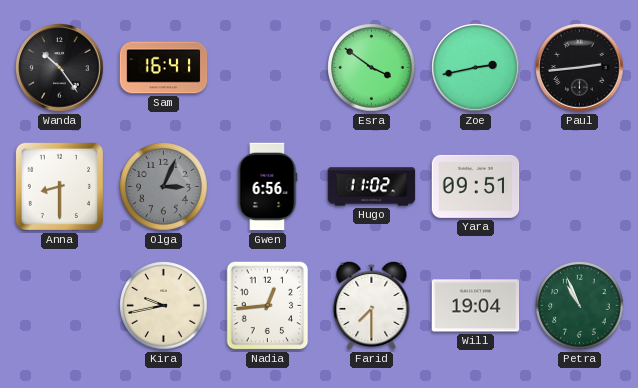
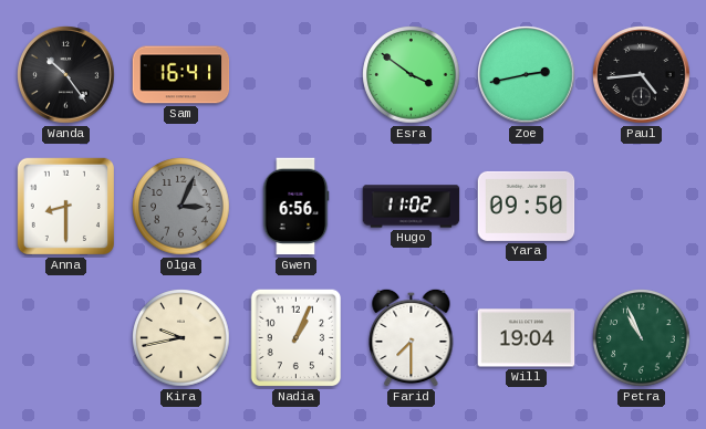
Paul: 2:44 -> 4:44
Yara: 09:51 -> 09:50
Nadia: 12:44 -> 1:04
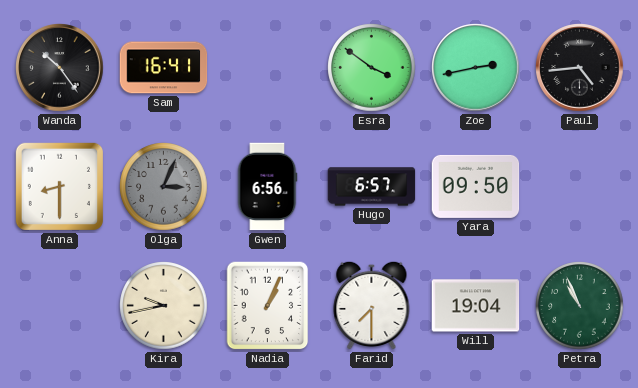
Hugo: 11:02 -> 6:57
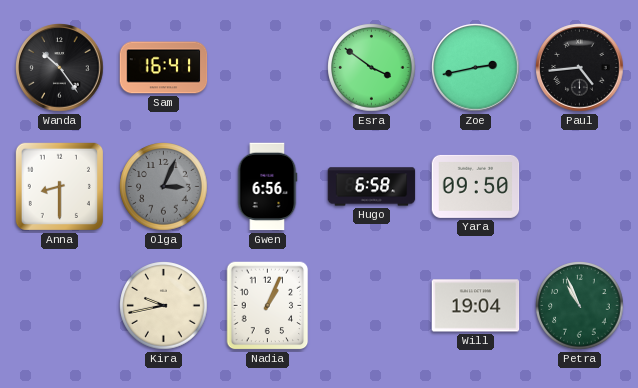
Hugo: 6:57 -> 6:58
Farid: 7:30 -> none
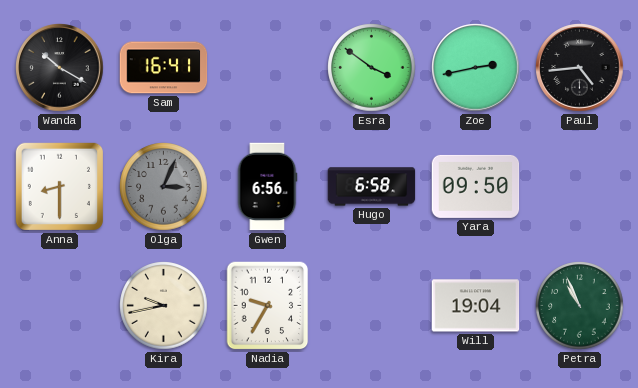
Wanda: 10:24 -> 10:20
Nadia: 1:04 -> 9:35
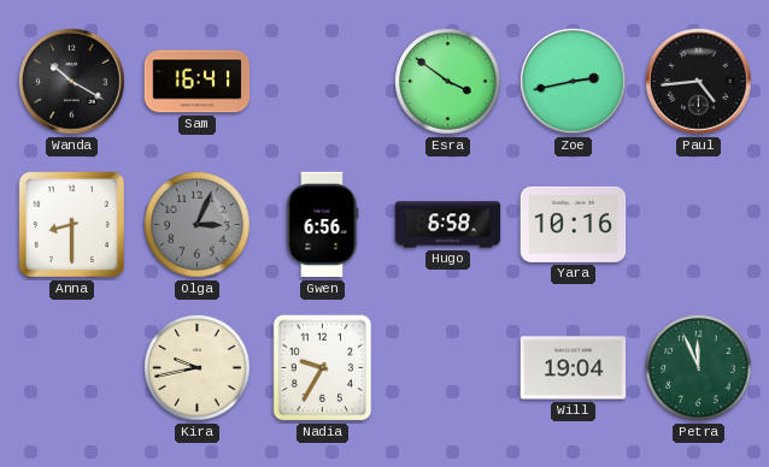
Yara: 09:50 -> 10:16
Petra: 10:56 -> 11:56
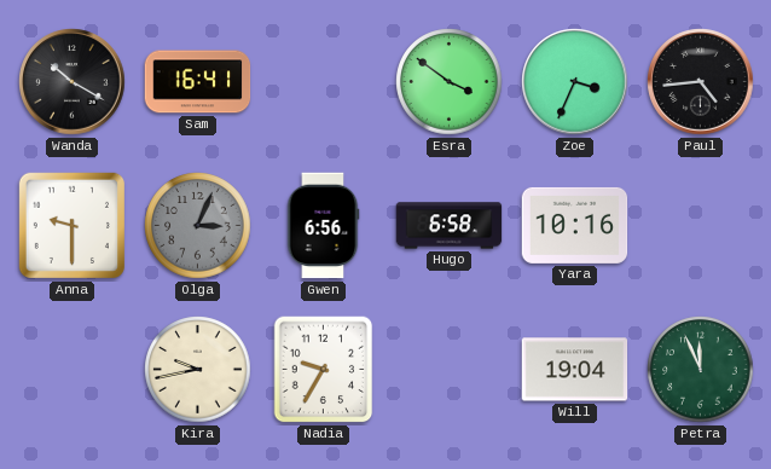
Zoe: 2:43 -> 3:34
Anna: 8:30 -> 9:30
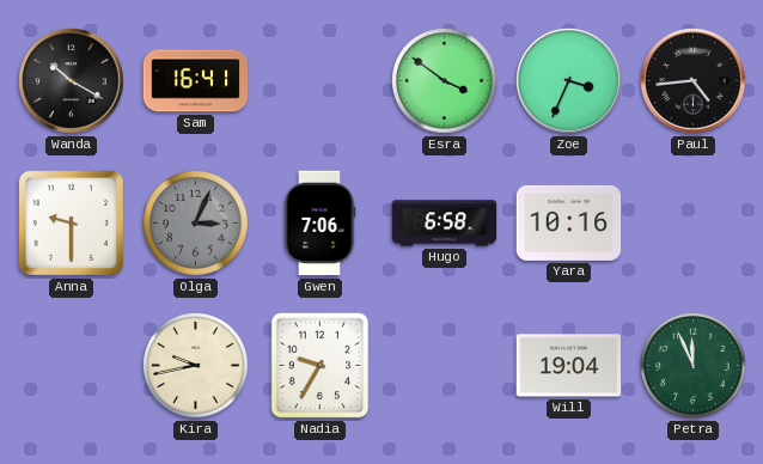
Gwen: 6:56 -> 7:06
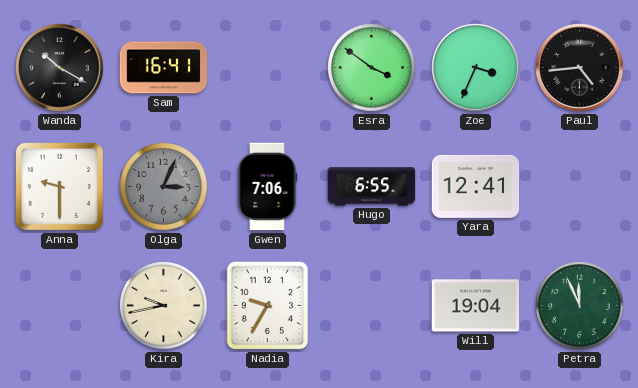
Hugo: 6:58 -> 6:55
Yara: 10:16 -> 12:41
